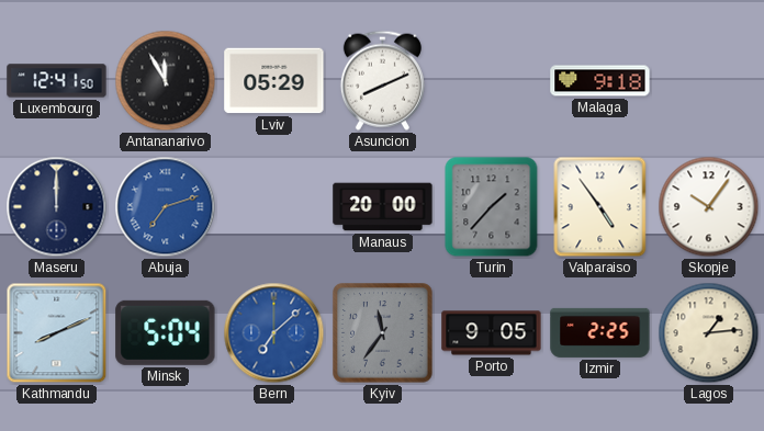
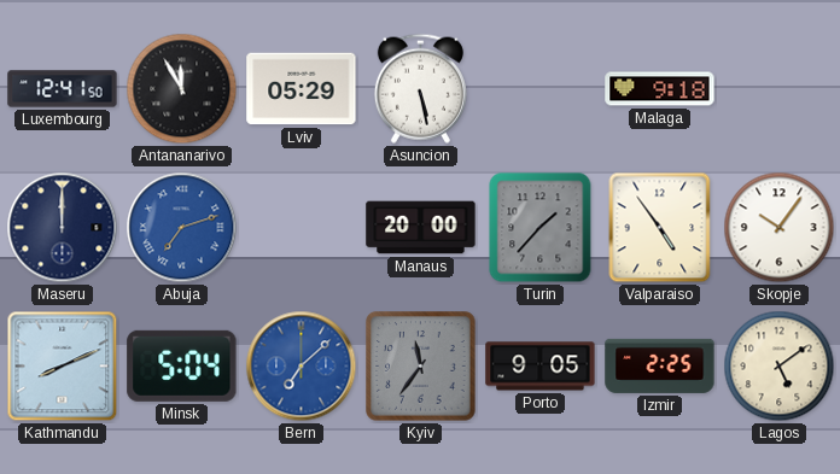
Asuncion: 8:11 -> 5:28
Lagos: 1:14 -> 5:09
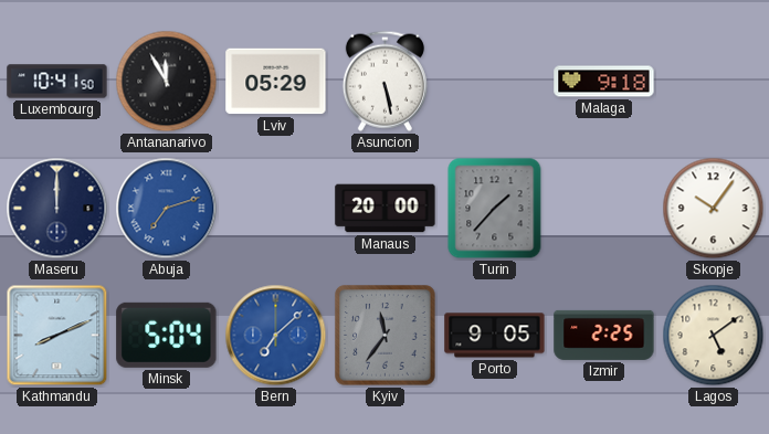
Luxembourg: 12:41 -> 10:41
Valparaiso: 4:54 -> none
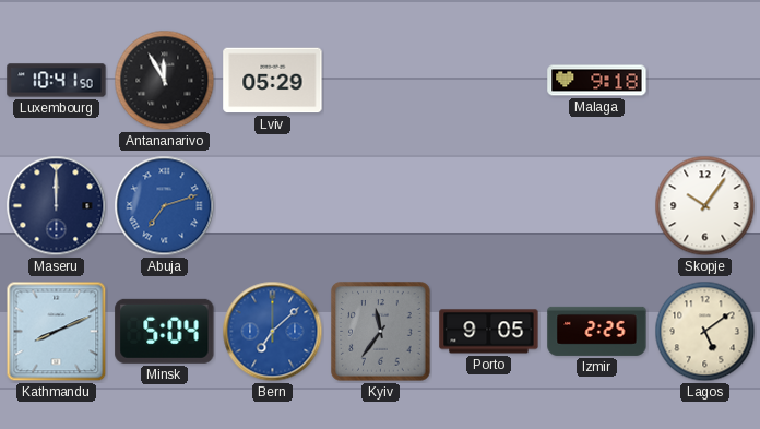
Asuncion: 5:28 -> none
Manaus: 20:00 -> none
Turin: 1:37 -> none
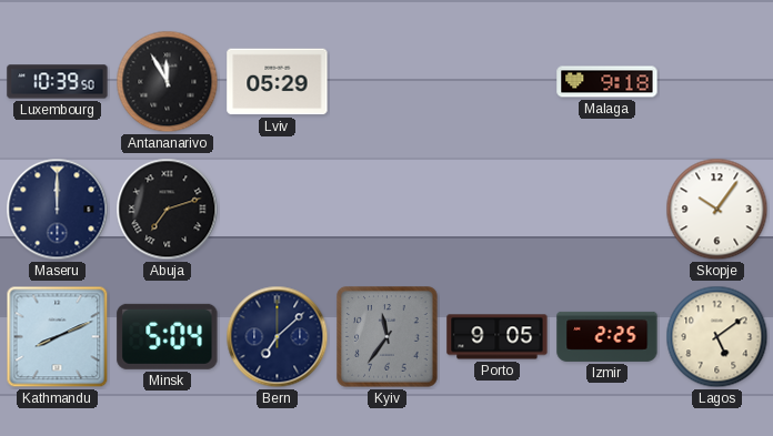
Luxembourg: 10:41 -> 10:39
Abuja dial: blue -> black
Bern dial: blue -> navy
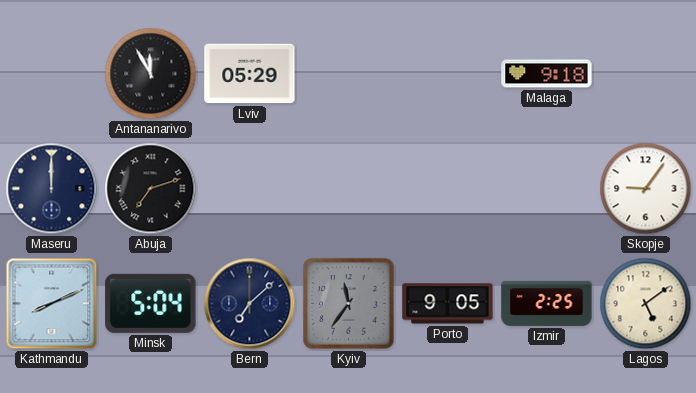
Luxembourg: 10:39 -> none
Skopje: 10:06 -> 9:06
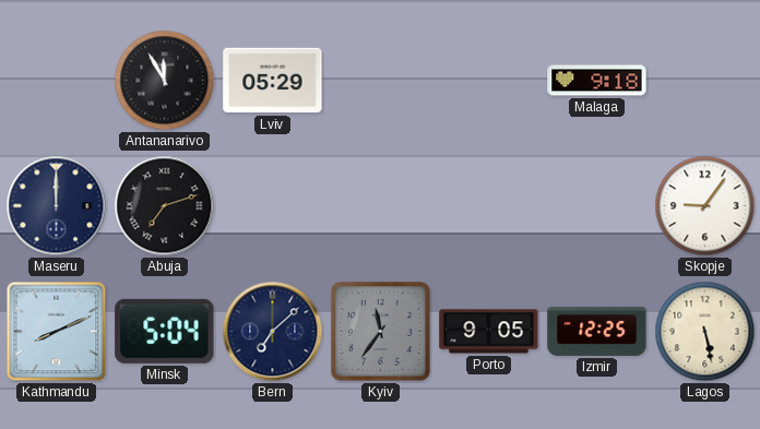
Izmir: 2:25 -> 12:25
Lagos: 5:09 -> 5:28
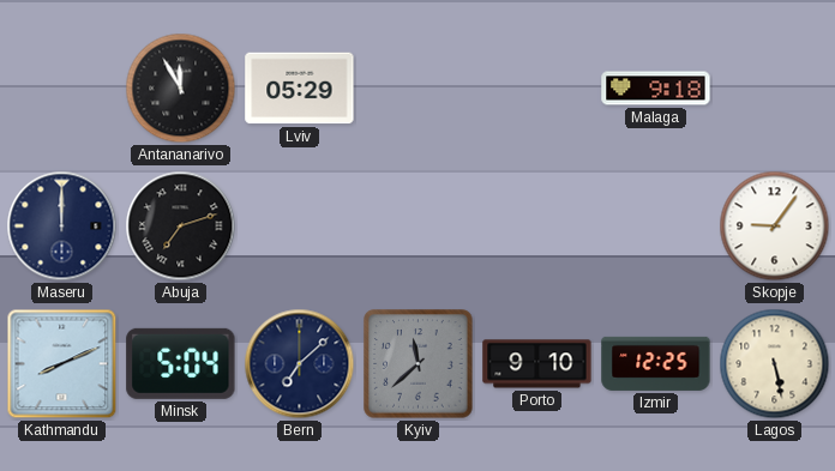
Kyiv: 11:36 -> 11:38
Porto: 9:05 -> 9:10
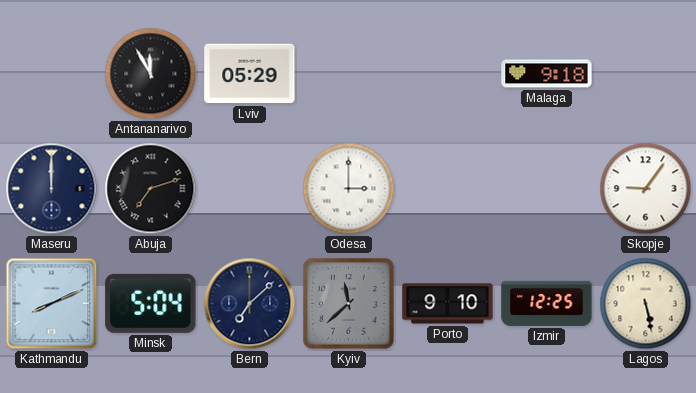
Odesa: none -> 3:00
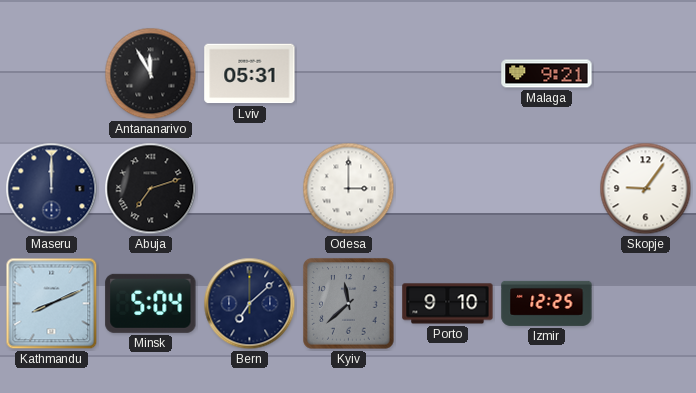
Lviv: 05:29 -> 05:31
Malaga: 9:18 -> 9:21
Lagos: 5:28 -> none
